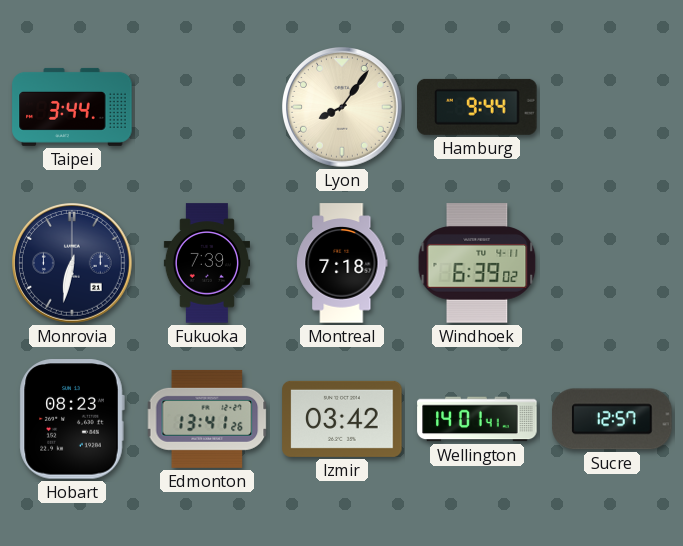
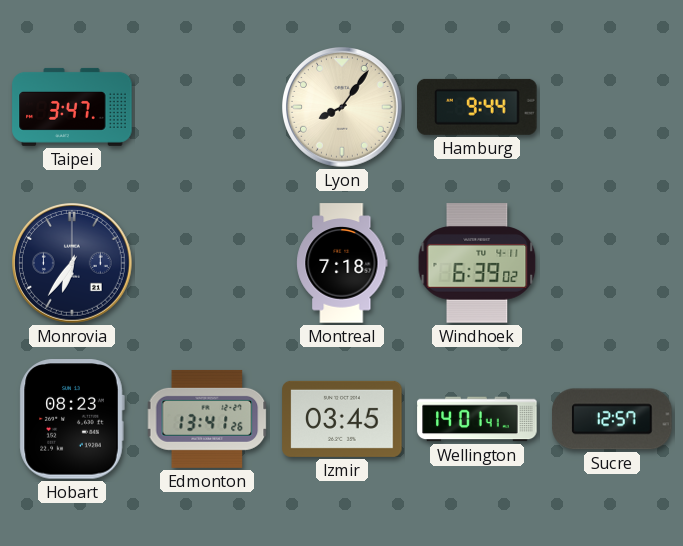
Taipei: 3:44 -> 3:47
Monrovia: 6:32 -> 6:36
Fukuoka: 7:39 -> none
Izmir: 03:42 -> 03:45
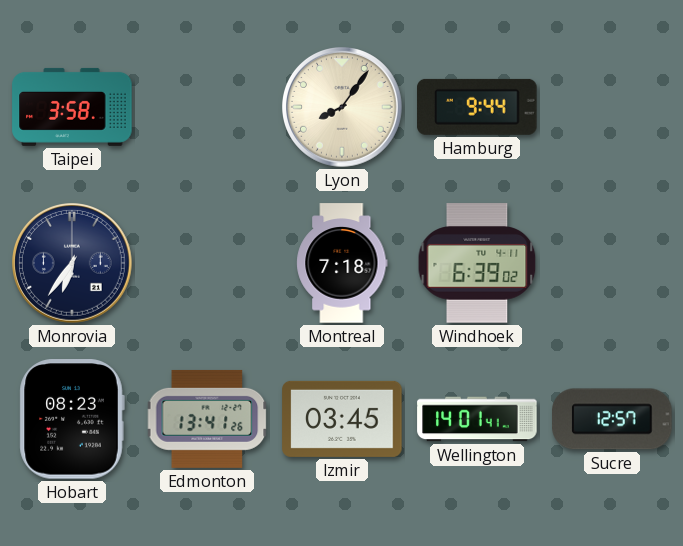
Taipei: 3:47 -> 3:58
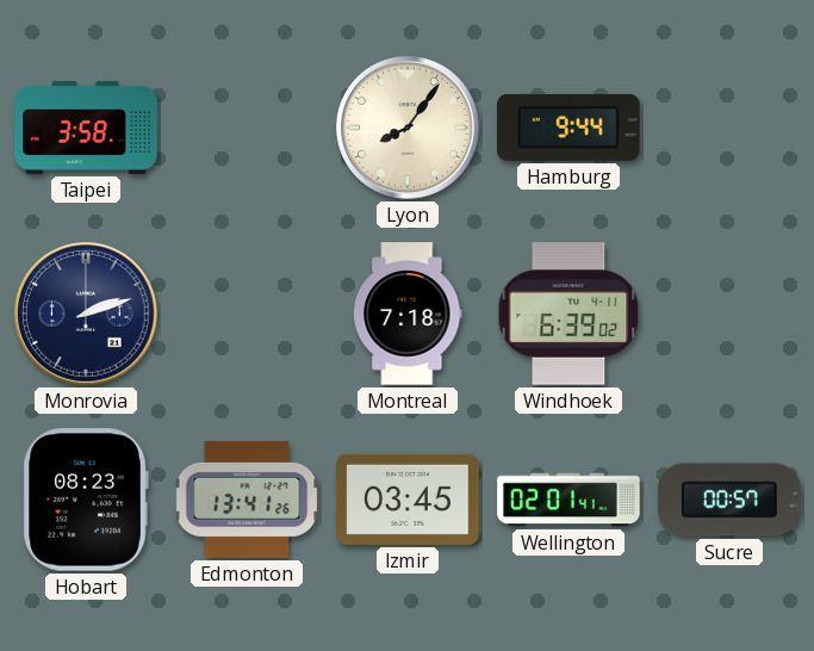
Monrovia: 6:36 -> 2:12
Wellington: 14:01 -> 02:01
Sucre: 12:57 -> 00:57
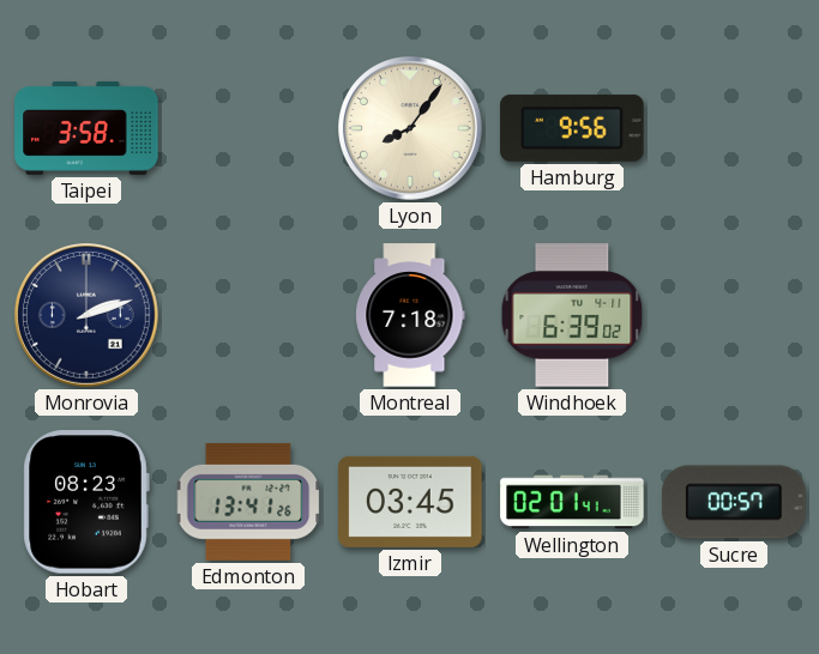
Hamburg: 9:44 -> 9:56
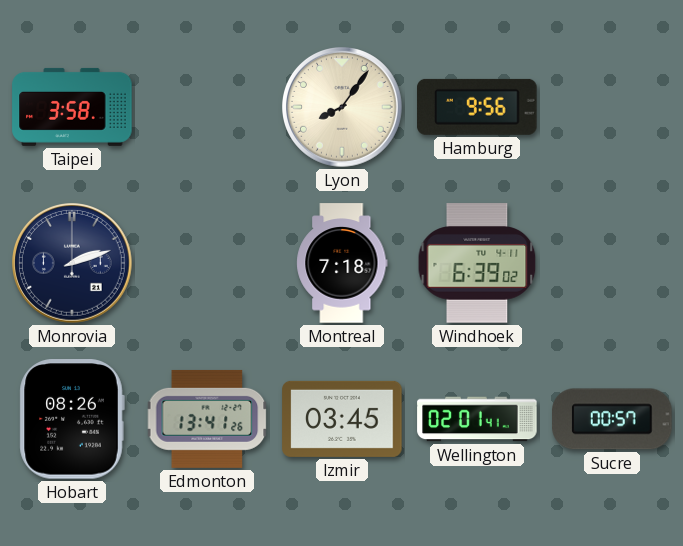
Hobart: 08:23 -> 08:26
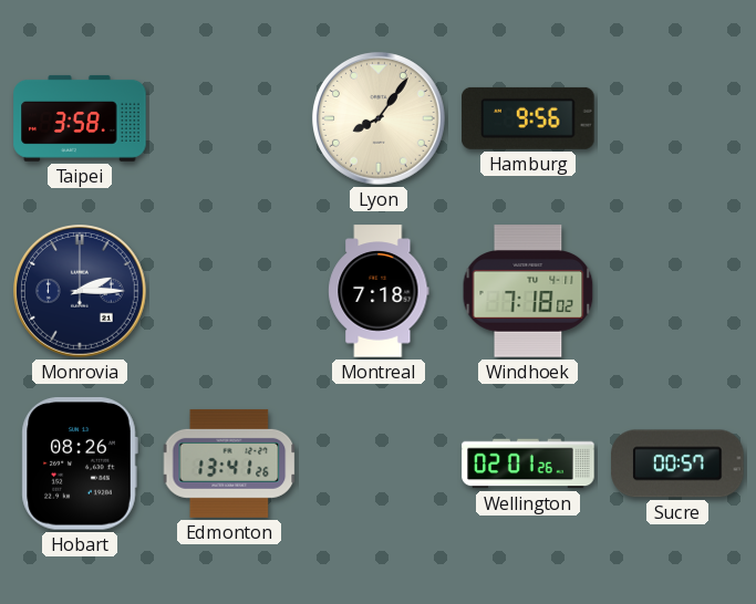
Monrovia: 2:12 -> 2:15
Windhoek: 6:39 -> 7:18
Izmir: 03:45 -> none
Wellington: 02:01:41 -> 02:01:26
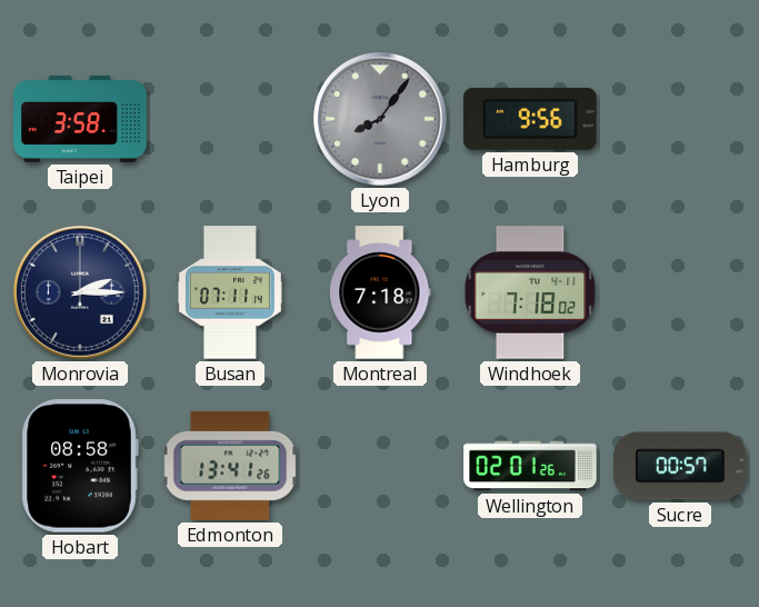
Lyon dial: cream -> grey
Busan: none -> 07:11
Hobart: 08:26 -> 08:58
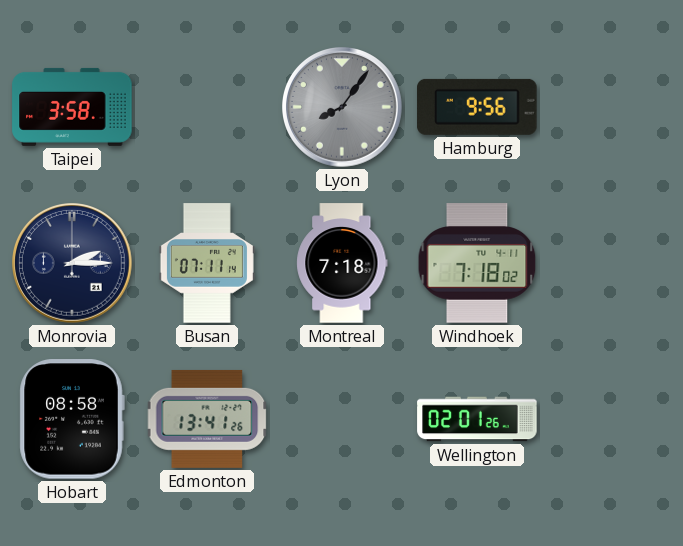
Sucre: 00:57 -> none
